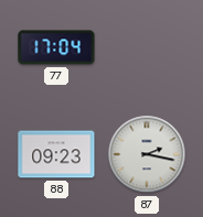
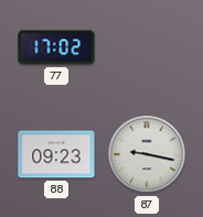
77: 17:04 -> 17:02
87: 2:17 -> 9:17
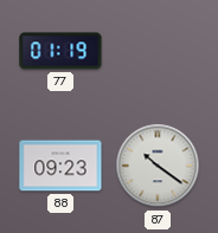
77: 17:02 -> 01:19
87: 9:17 -> 10:21
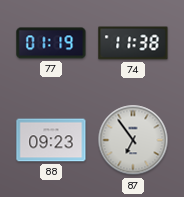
74: none -> 11:38
87: 10:21 -> 6:54
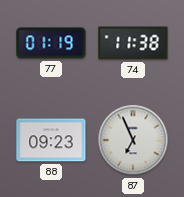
87: 6:54 -> 6:56
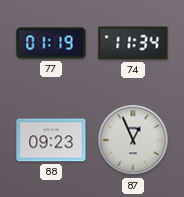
74: 11:38 -> 11:34
87: 6:56 -> 12:56
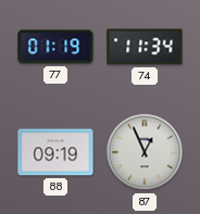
88: 09:23 -> 09:19
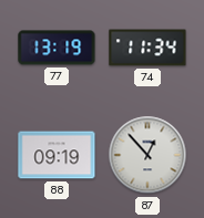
77: 01:19 -> 13:19
87: 12:56 -> 12:53
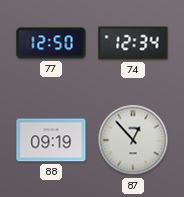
77: 13:19 -> 12:50
74: 11:34 -> 12:34
